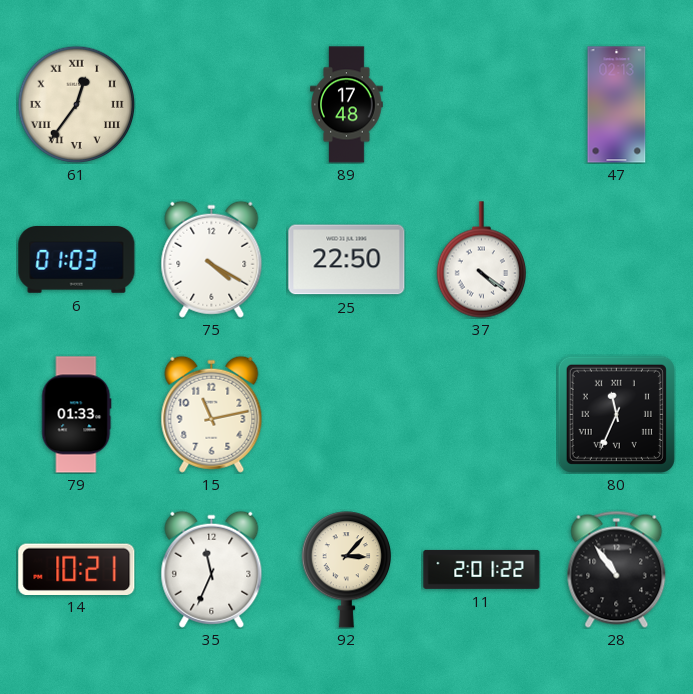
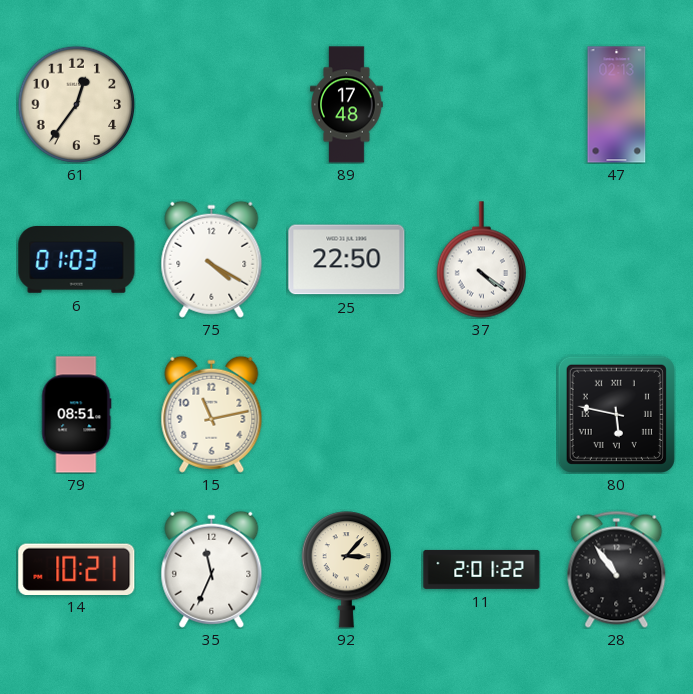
61 numerals: Roman -> Arabic
79: 01:33 -> 08:51
80: 11:34 -> 5:47
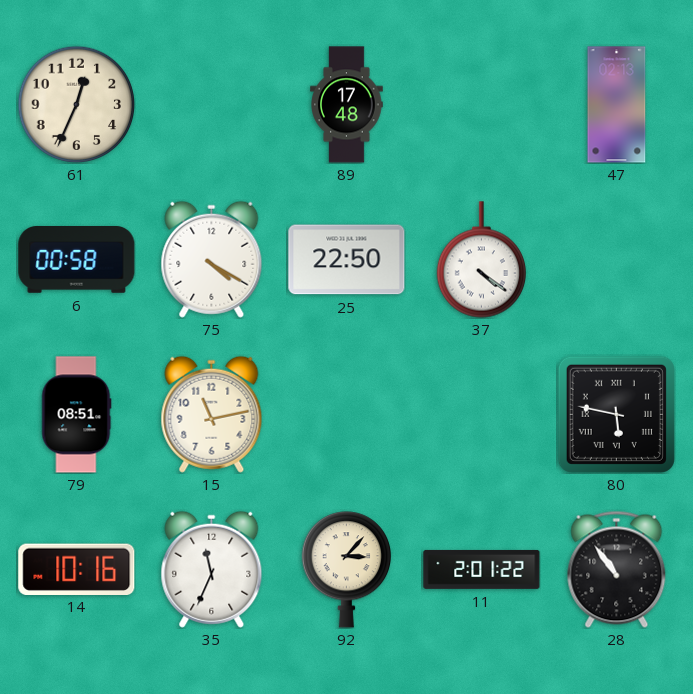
61: 12:36 -> 12:34
6: 01:03 -> 00:58
14: 10:21 -> 10:16
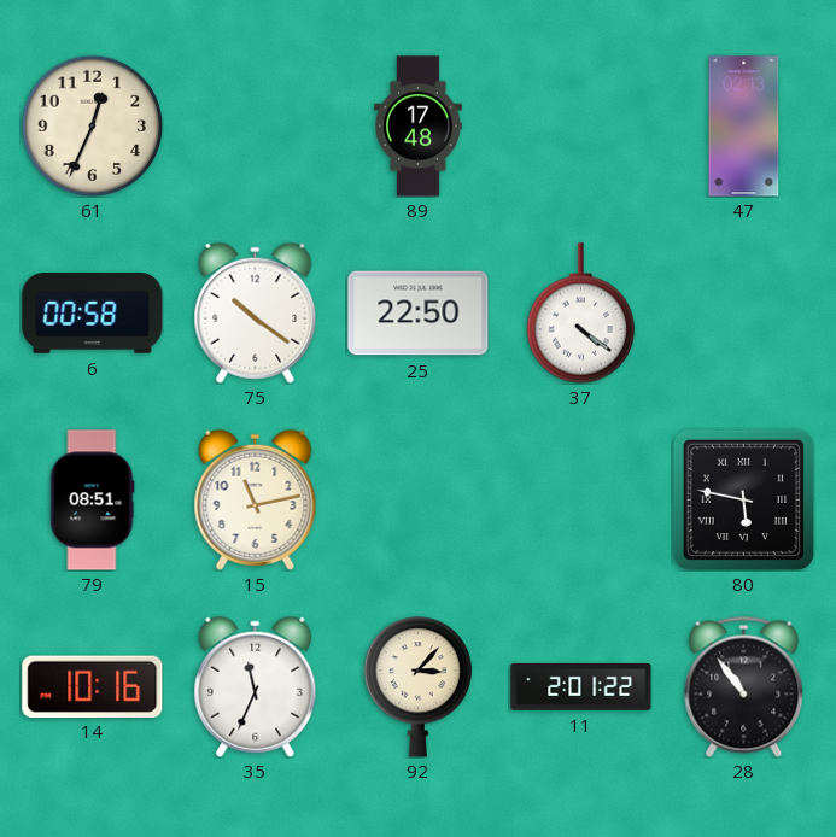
75: 4:20 -> 10:21
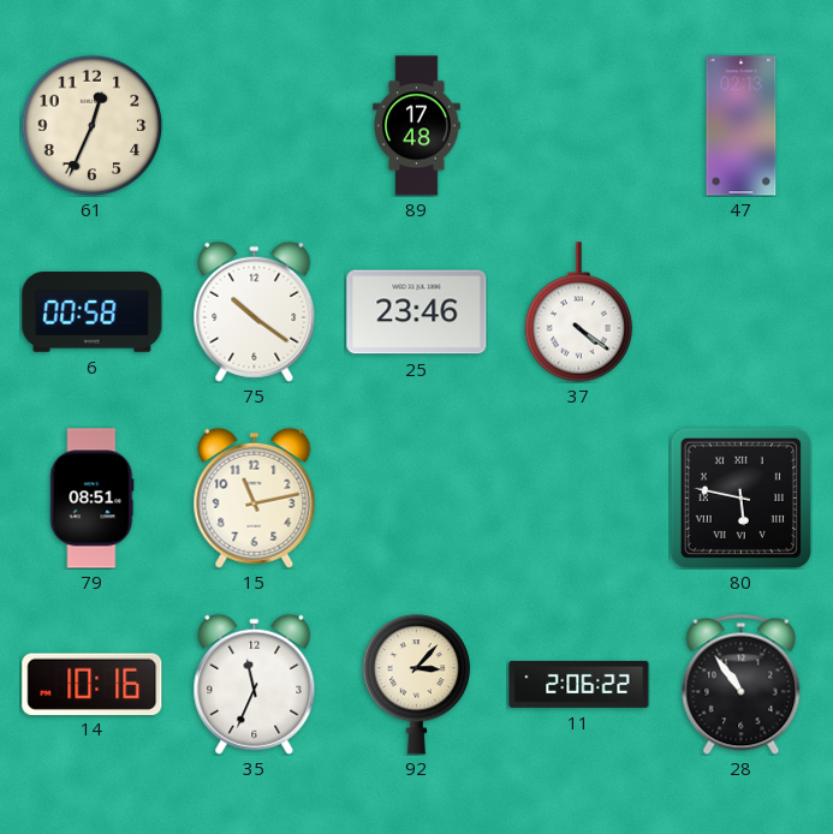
25: 22:50 -> 23:46
11: 2:01 -> 2:06
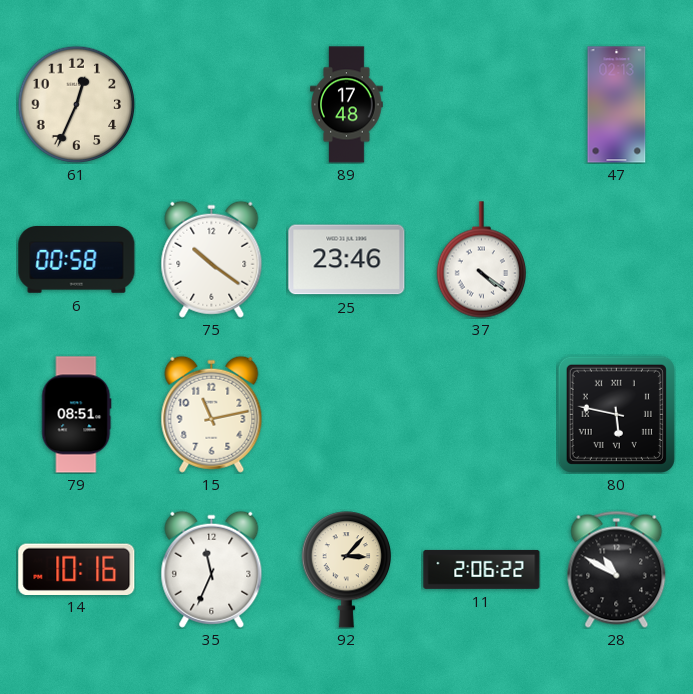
28: 10:54 -> 10:50
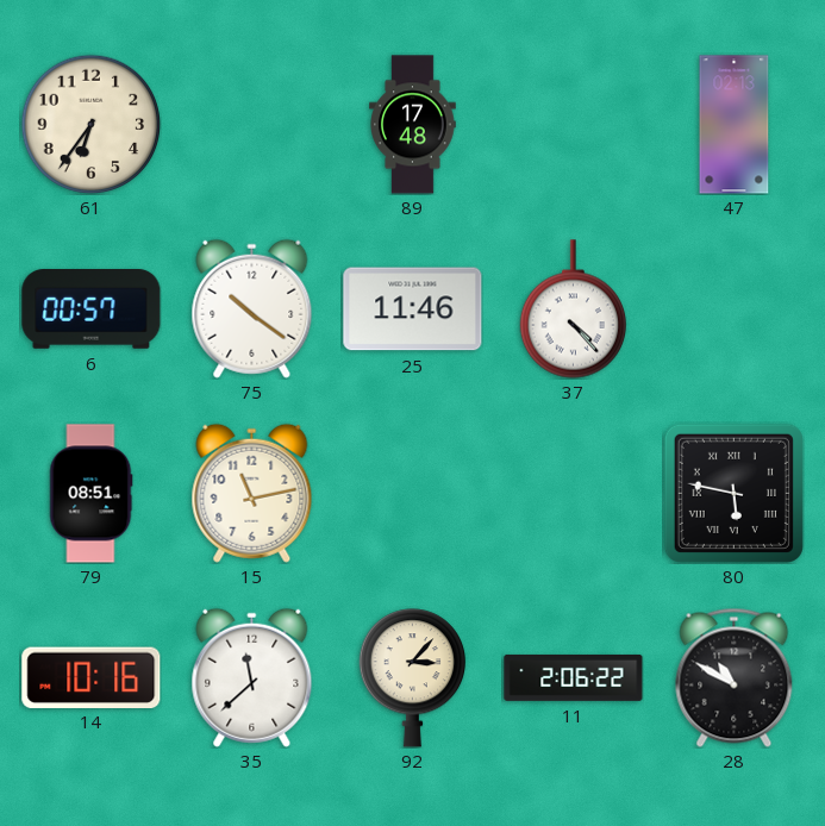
61: 12:34 -> 6:36
6: 00:58 -> 00:57
25: 23:46 -> 11:46
37: 4:21 -> 4:23
35: 11:34 -> 11:38
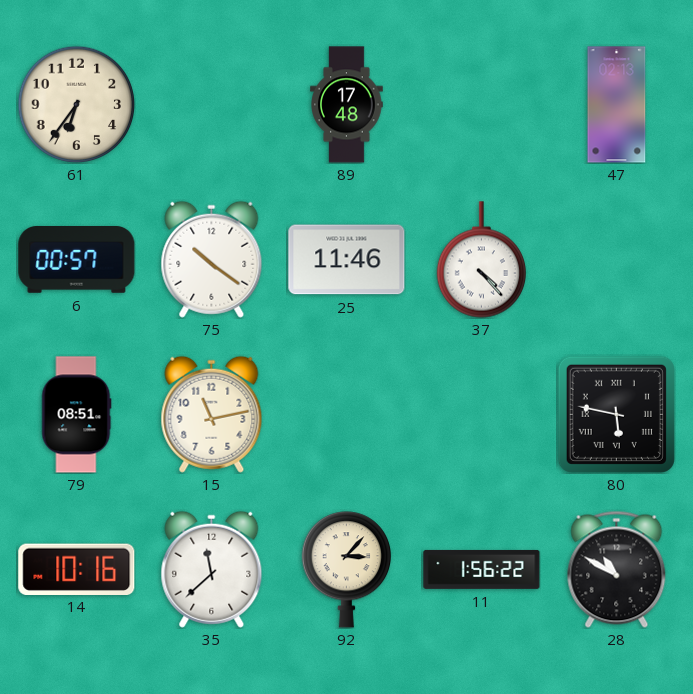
11: 2:06 -> 1:56
